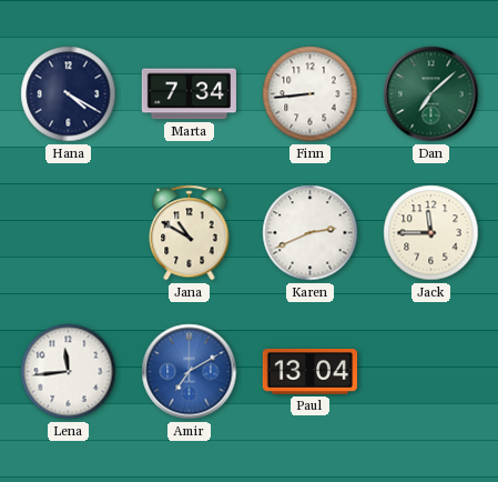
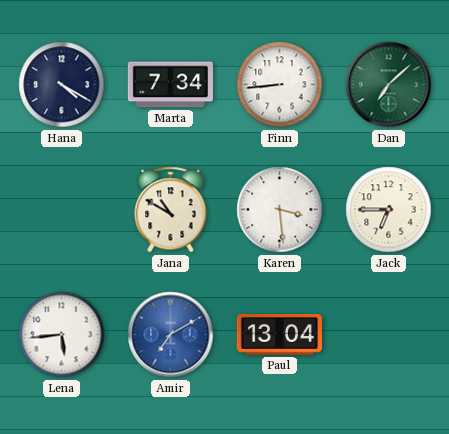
Karen: 2:41 -> 3:29
Jack: 11:45 -> 6:45
Lena: 11:44 -> 5:44
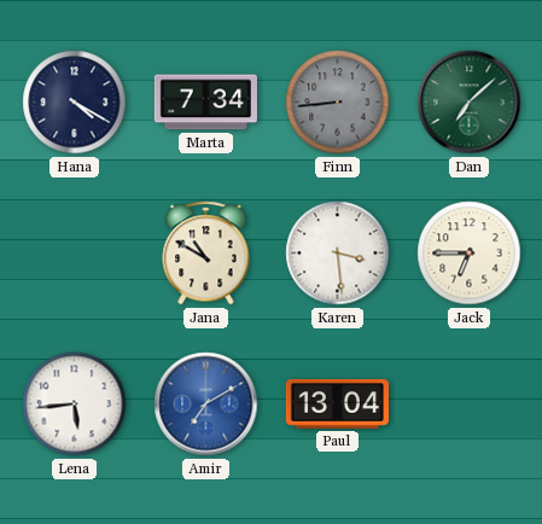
Finn dial: white -> grey
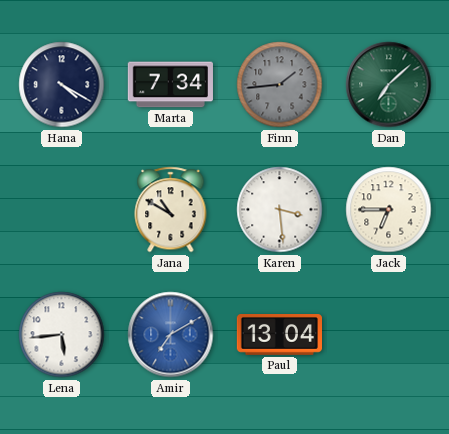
Finn: 8:44 -> 1:44
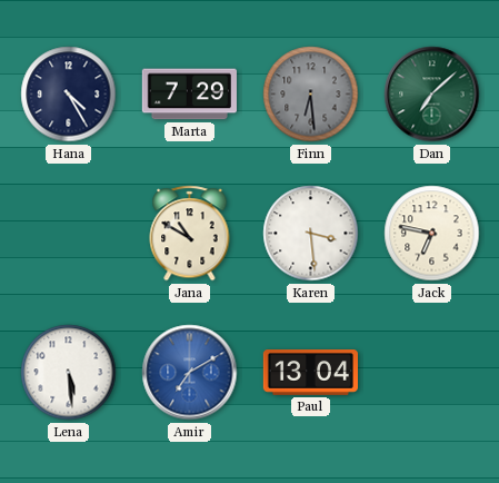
Hana: 4:20 -> 4:25
Marta: 7:34 -> 7:29
Finn: 1:44 -> 6:29
Jack: 6:45 -> 6:47
Lena: 5:44 -> 5:29
